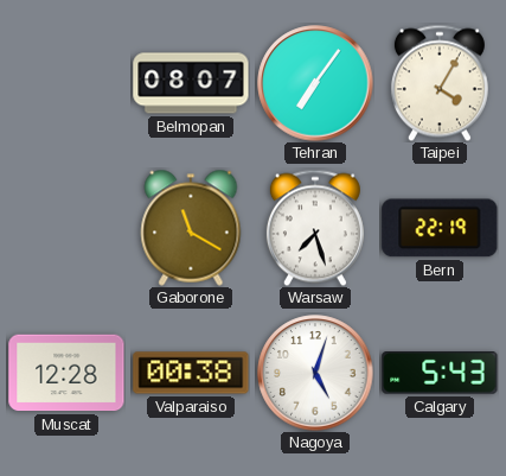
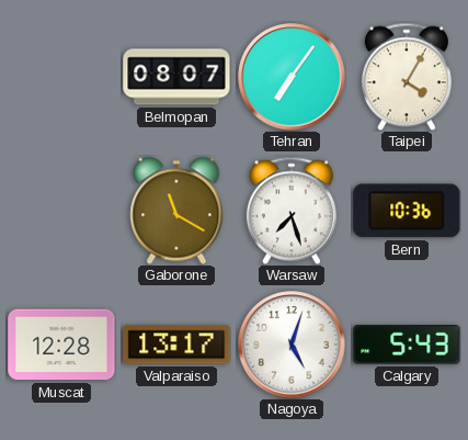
Bern: 22:19 -> 10:36
Valparaiso: 00:38 -> 13:17
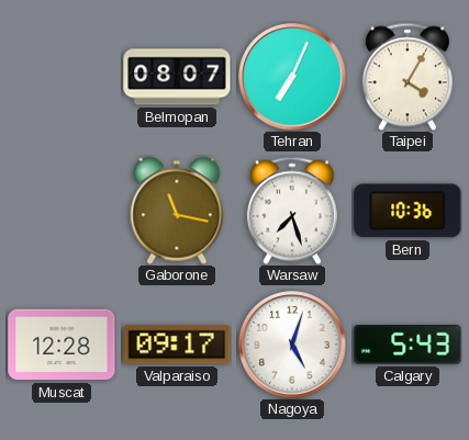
Tehran: 7:06 -> 7:04
Gaborone: 11:20 -> 11:17
Valparaiso: 13:17 -> 09:17
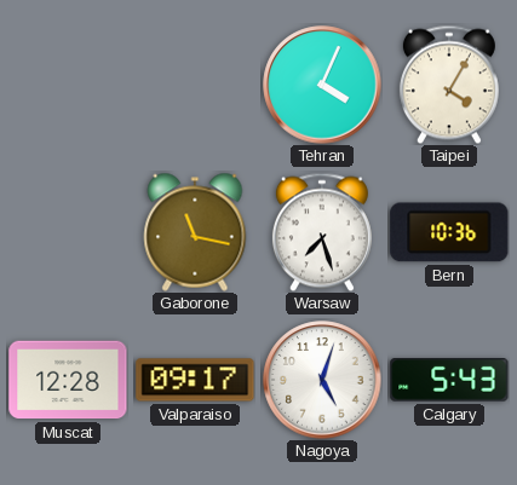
Belmopan: 08:07 -> none
Tehran: 7:04 -> 4:04
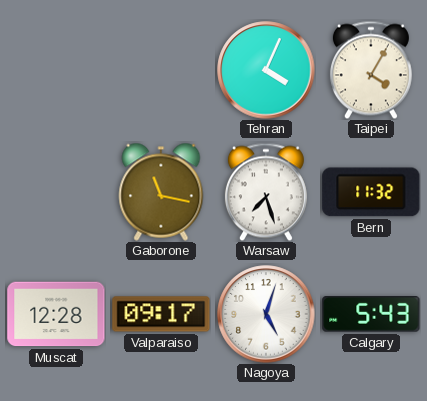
Bern: 10:36 -> 11:32
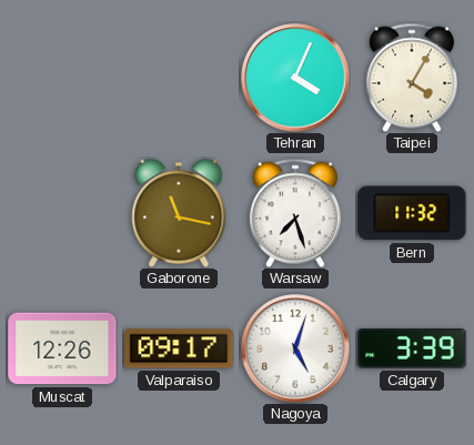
Muscat: 12:28 -> 12:26
Calgary: 5:43 -> 3:39
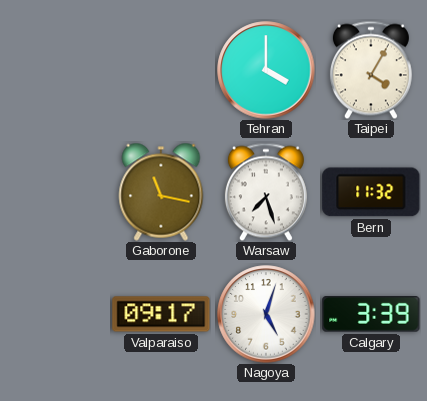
Tehran: 4:04 -> 4:00
Muscat: 12:26 -> none
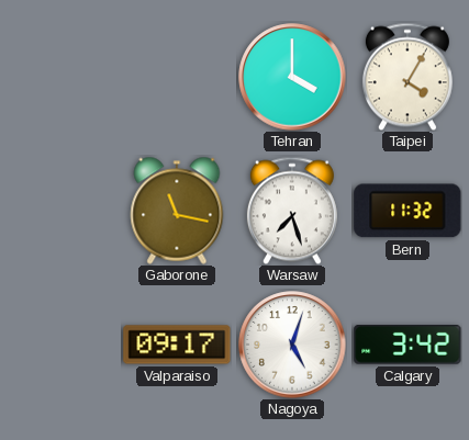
Calgary: 3:39 -> 3:42
